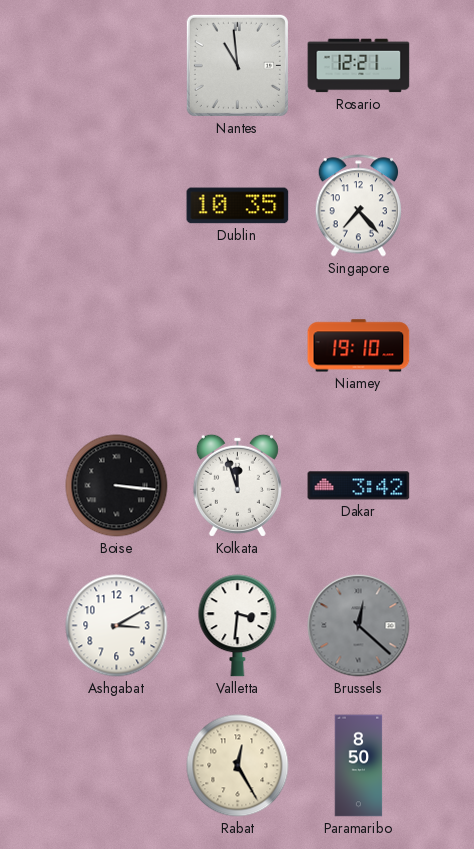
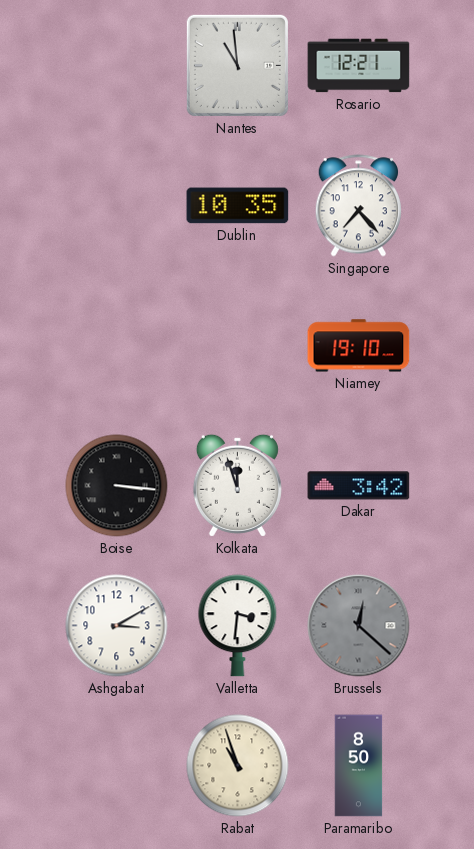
Rabat: 12:25 -> 10:57
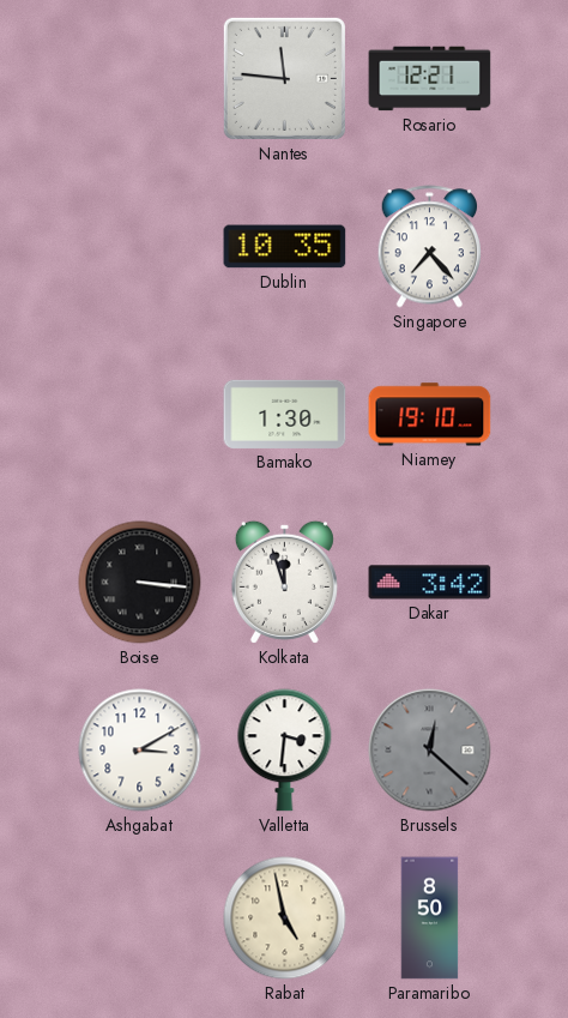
Nantes: 10:59 -> 11:46
Bamako: none -> 1:30
Rabat: 10:57 -> 4:58
